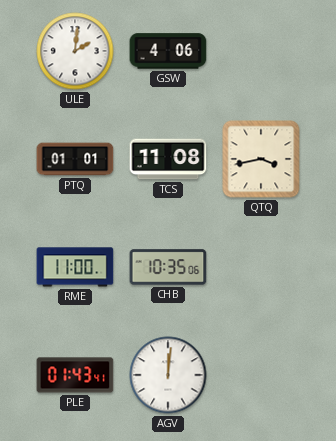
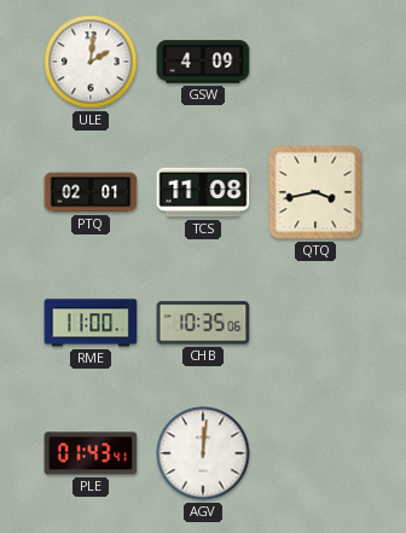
GSW: 4:06 -> 4:09
PTQ: 01:01 -> 02:01
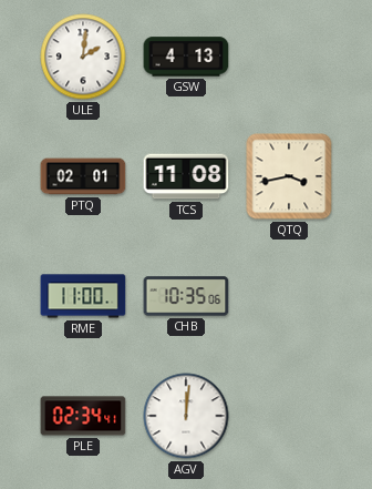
GSW: 4:09 -> 4:13
PLE: 01:43 -> 02:34
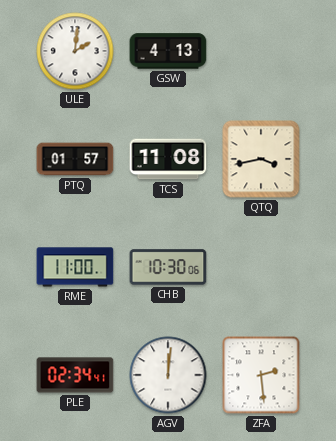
PTQ: 02:01 -> 01:57
CHB: 10:35 -> 10:30
ZFA: none -> 2:29
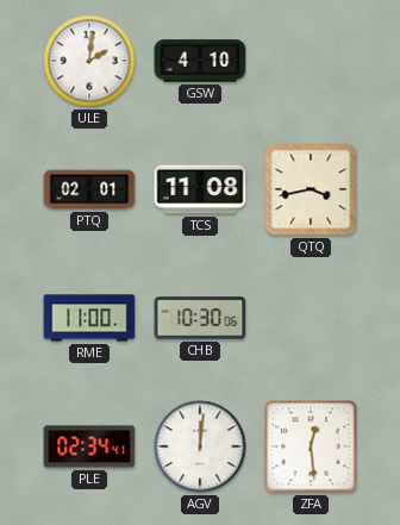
GSW: 4:13 -> 4:10
PTQ: 01:57 -> 02:01
ZFA: 2:29 -> 12:29
